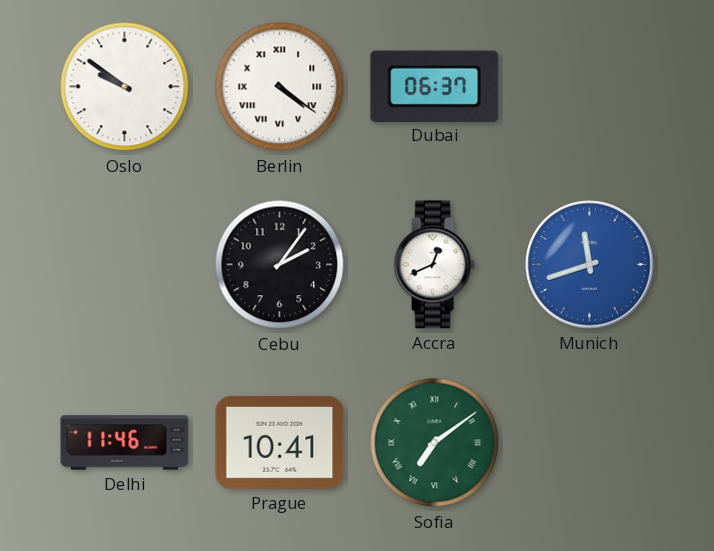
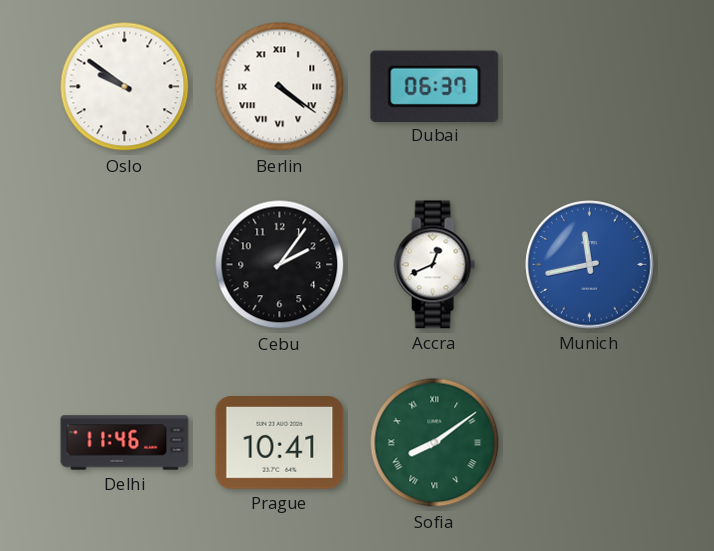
Munich: 11:42 -> 11:43
Sofia: 7:09 -> 8:09
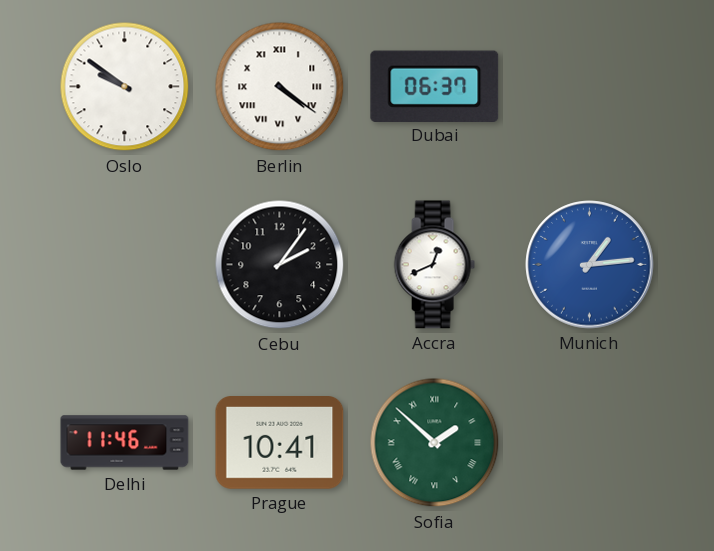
Munich: 11:43 -> 1:14
Sofia: 8:09 -> 1:52
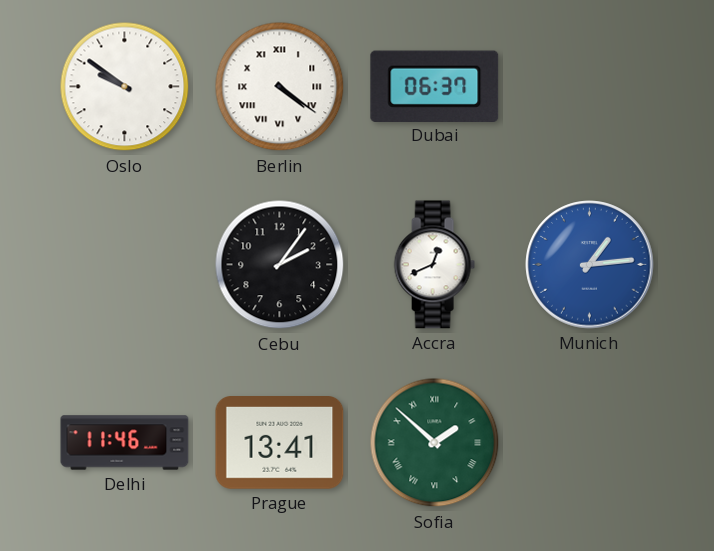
Prague: 10:41 -> 13:41
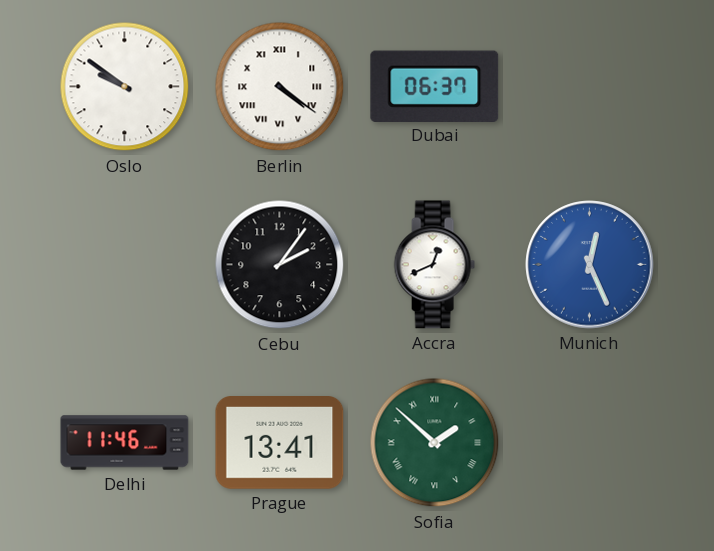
Munich: 1:14 -> 12:26
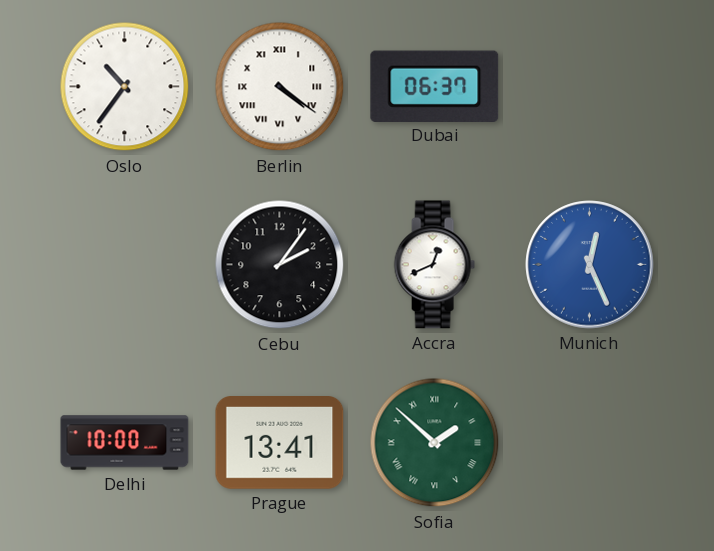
Oslo: 9:51 -> 10:36
Delhi: 11:46 -> 10:00
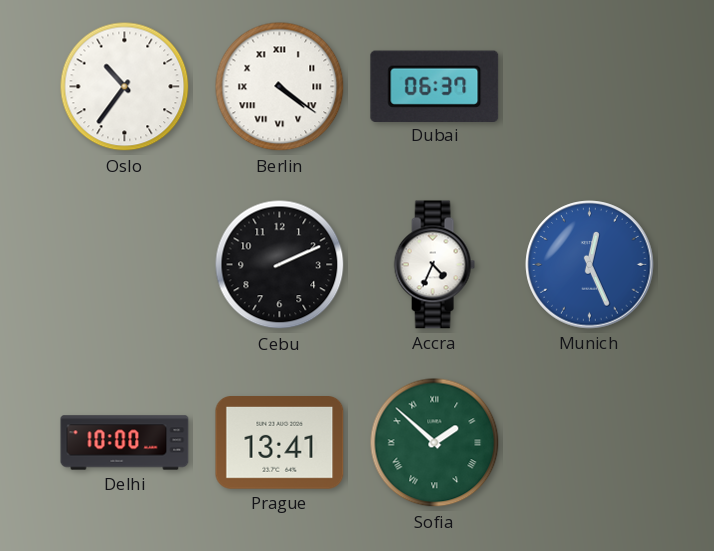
Cebu: 2:06 -> 2:11
Accra: 12:41 -> 4:34
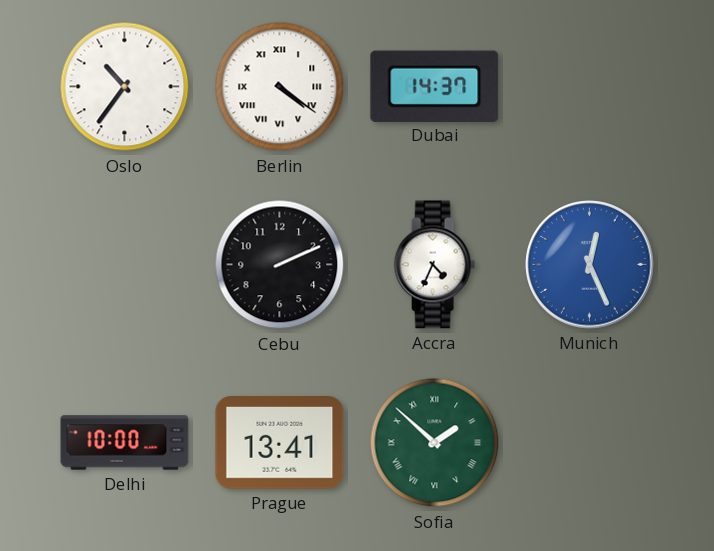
Dubai: 06:37 -> 14:37
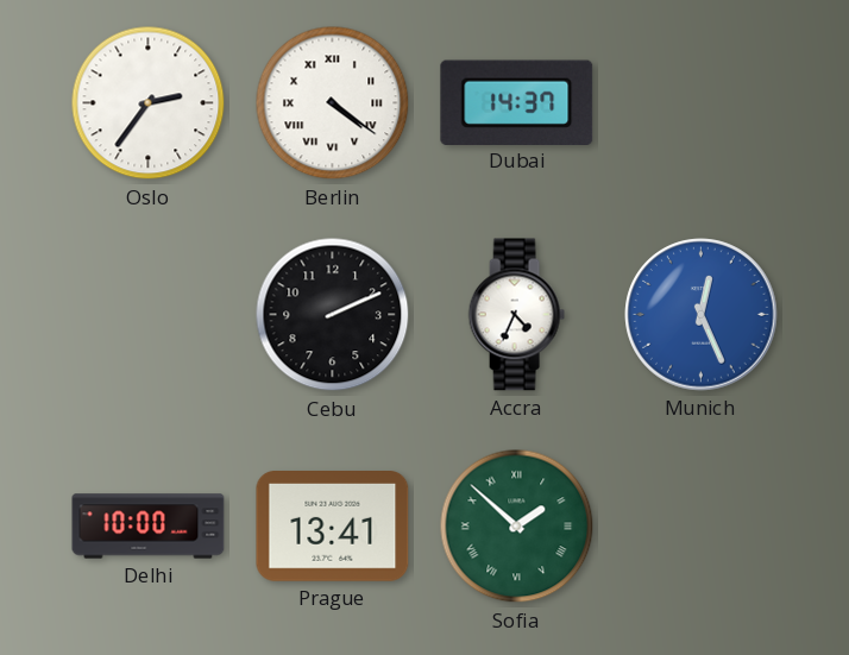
Oslo: 10:36 -> 2:36
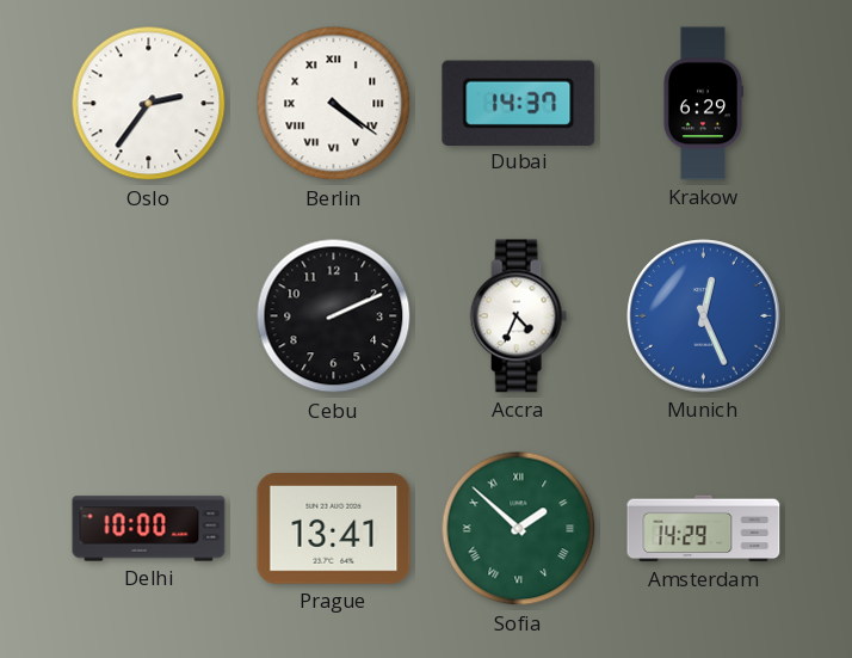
Krakow: none -> 6:29
Amsterdam: none -> 14:29
